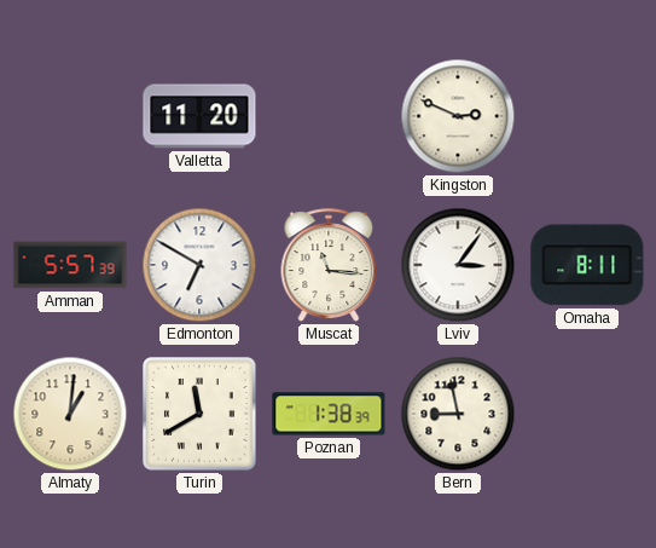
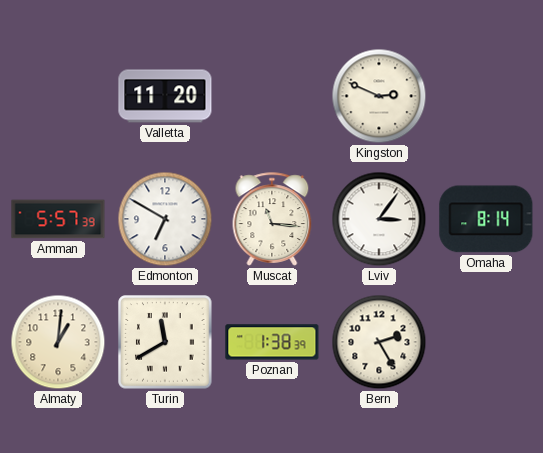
Omaha: 8:11 -> 8:14
Bern: 8:58 -> 2:25
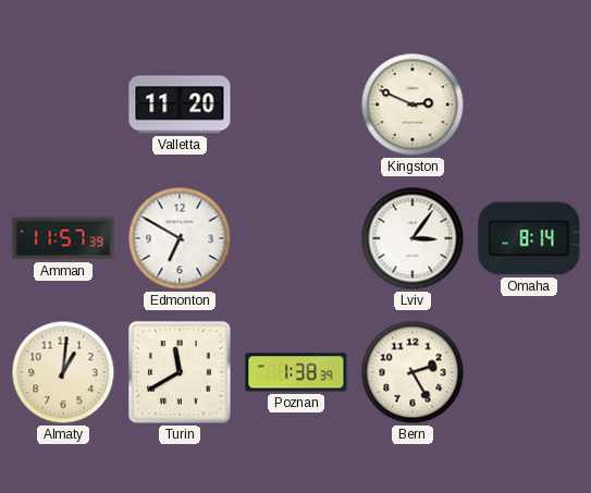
Amman: 5:57 -> 11:57
Muscat: 11:16 -> none
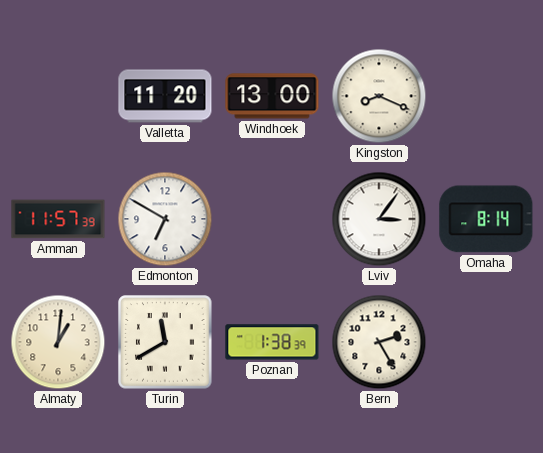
Windhoek: none -> 13:00
Kingston: 2:49 -> 8:19
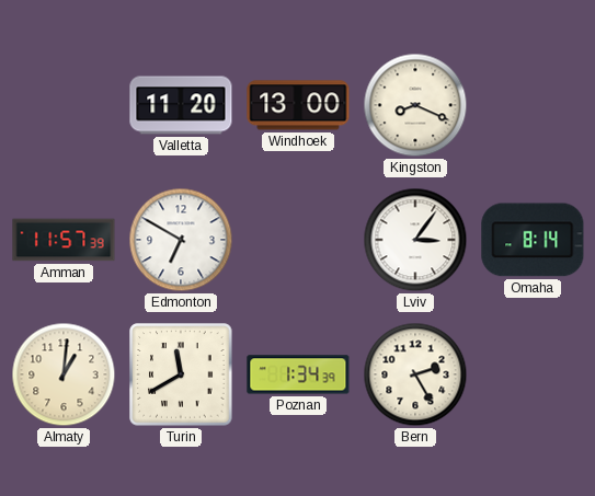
Poznan: 1:38 -> 1:34
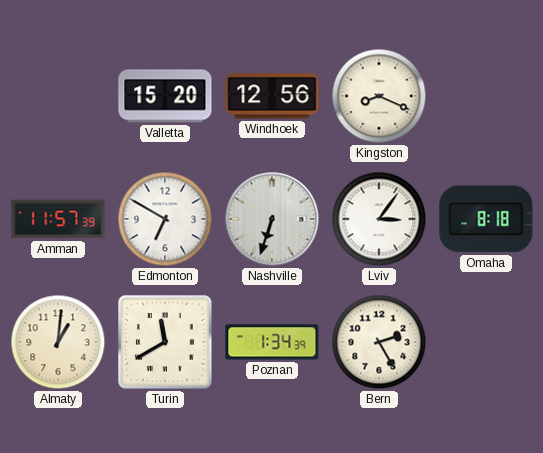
Valletta: 11:20 -> 15:20
Windhoek: 13:00 -> 12:56
Nashville: none -> 6:33
Omaha: 8:14 -> 8:18
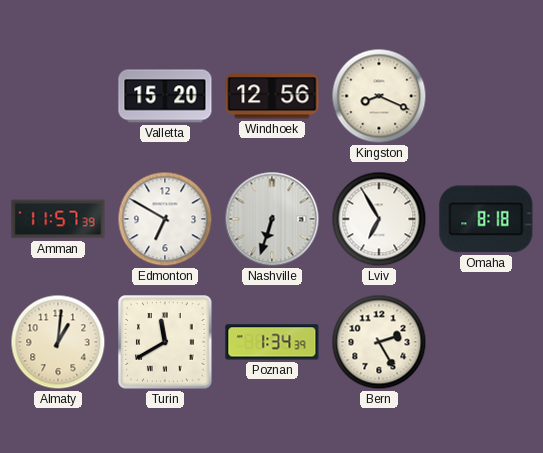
Lviv: 3:06 -> 6:55
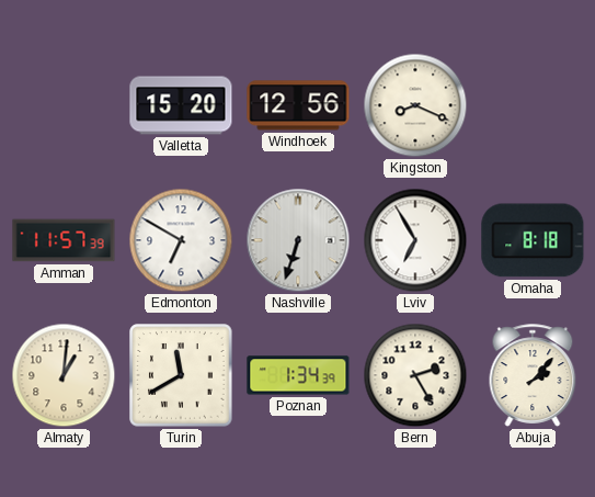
Abuja: none -> 2:07
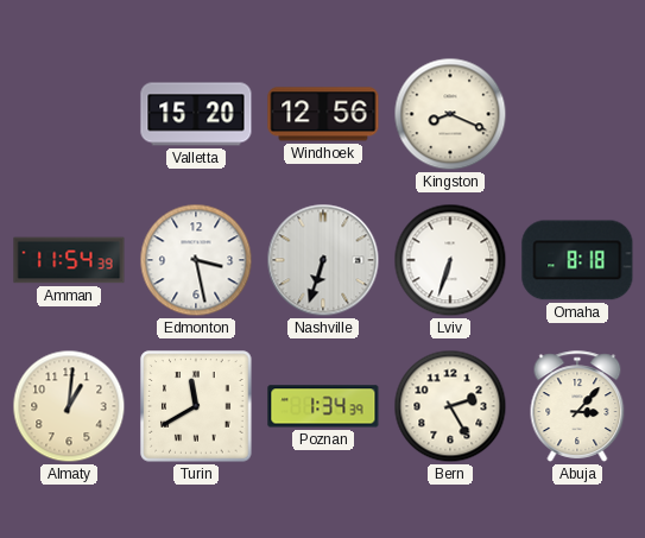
Amman: 11:57 -> 11:54
Edmonton: 6:50 -> 3:28
Lviv: 6:55 -> 6:33
Abuja: 2:07 -> 3:07
